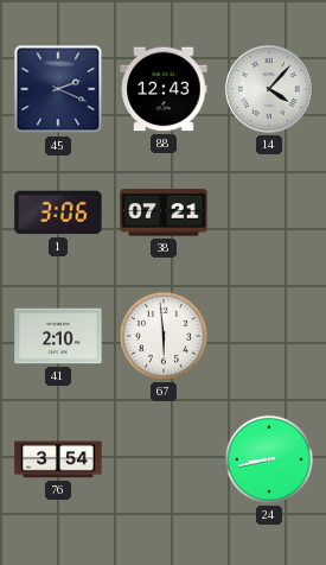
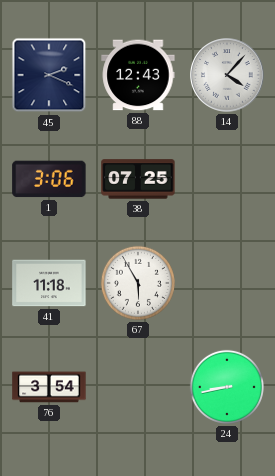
38: 07:21 -> 07:25
41: 2:10 -> 11:18
67: 5:59 -> 5:55
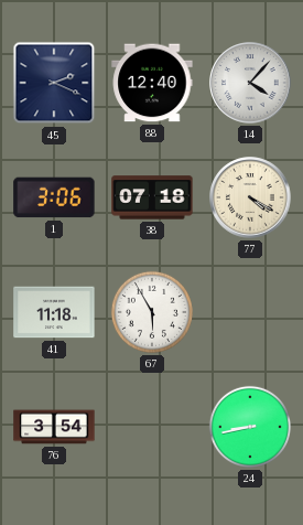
88: 12:43 -> 12:40
38: 07:25 -> 07:18
77: none -> 4:20
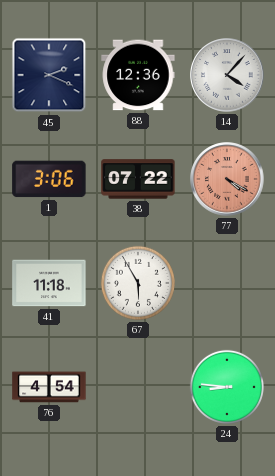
88: 12:40 -> 12:36
38: 07:18 -> 07:22
77 dial: cream -> salmon
76: 3:54 -> 4:54
24: 8:43 -> 8:46
